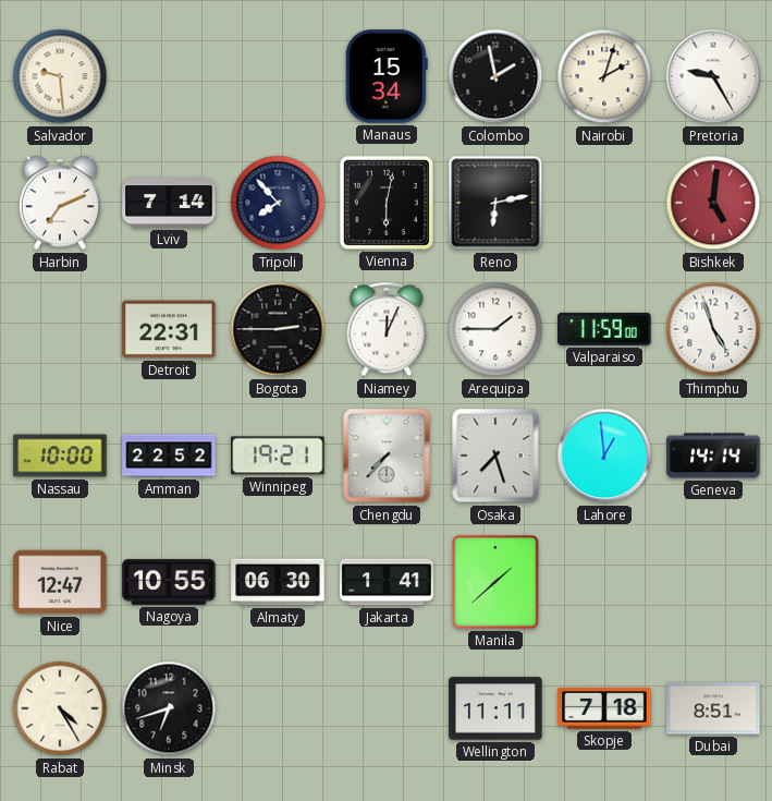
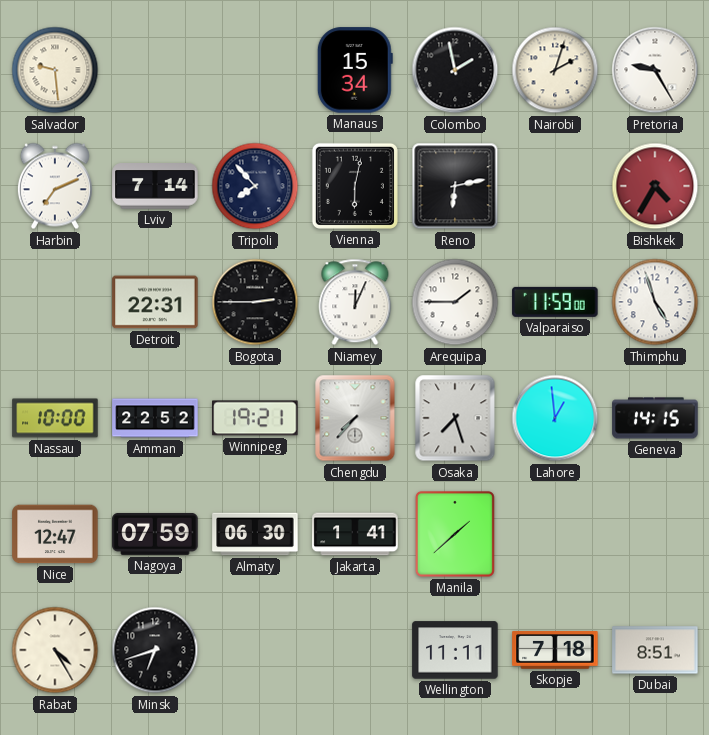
Bishkek: 5:01 -> 4:35
Geneva: 14:14 -> 14:15
Nagoya: 10:55 -> 07:59
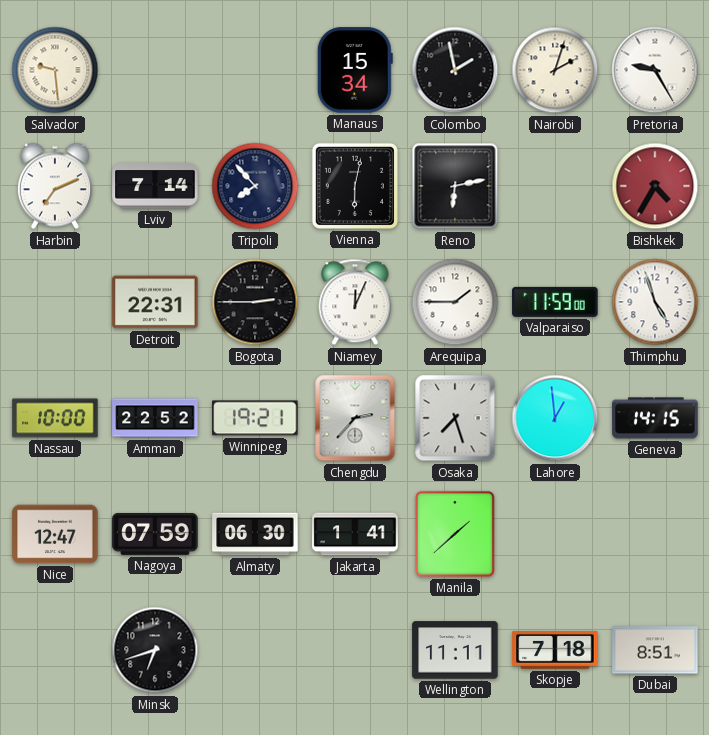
Chengdu: 7:37 -> 2:37
Rabat: 4:25 -> none
